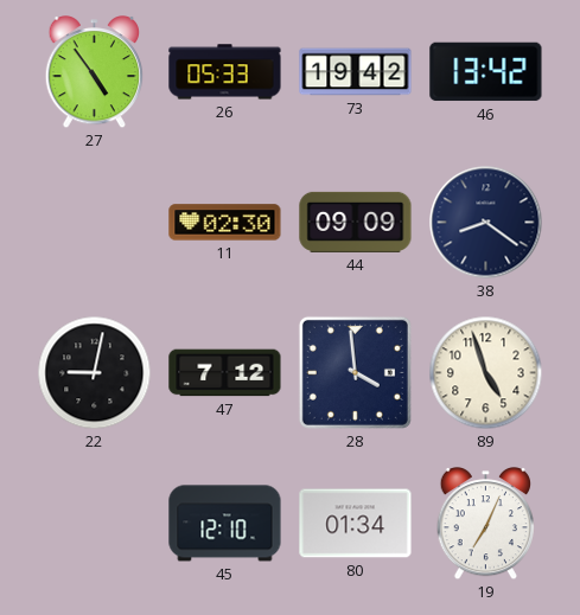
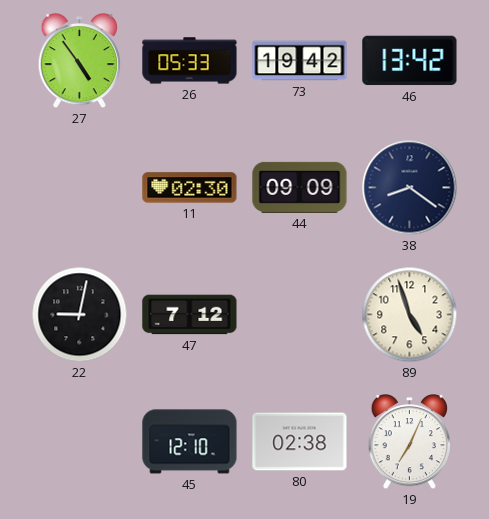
28: 3:59 -> none
80: 01:34 -> 02:38
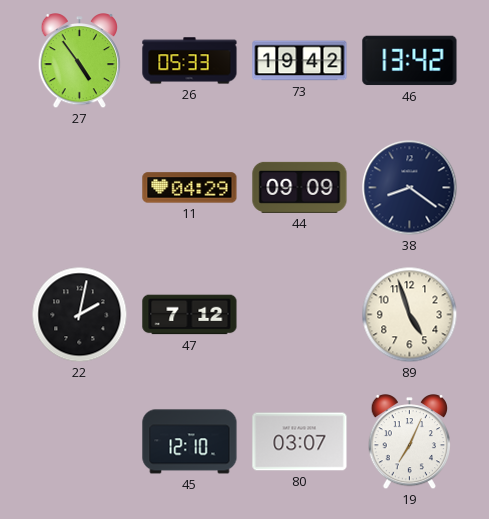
11: 02:30 -> 04:29
22: 9:02 -> 2:02
80: 02:38 -> 03:07
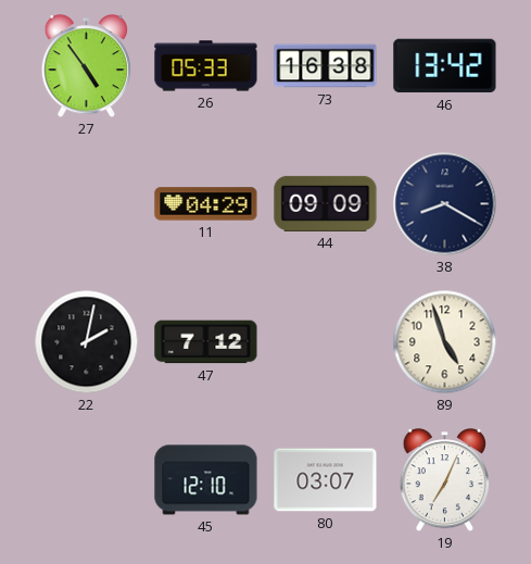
73: 19:42 -> 16:38
38: 8:21 -> 8:20
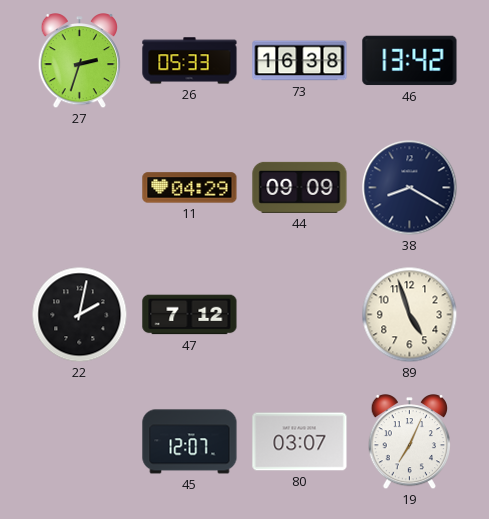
27: 4:54 -> 2:33
45: 12:10 -> 12:07
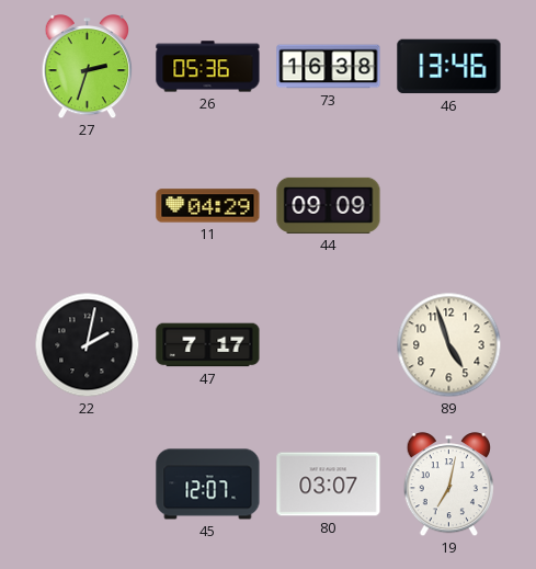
26: 05:33 -> 05:36
46: 13:42 -> 13:46
38: 8:20 -> none
47: 7:12 -> 7:17
19: 7:04 -> 7:02
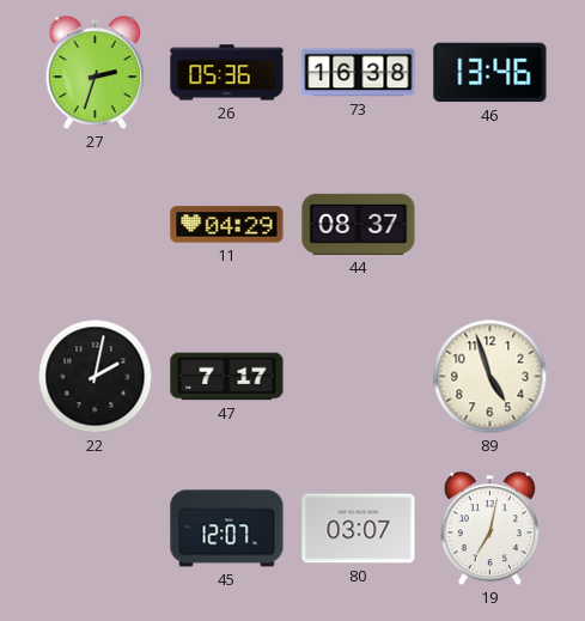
44: 09:09 -> 08:37
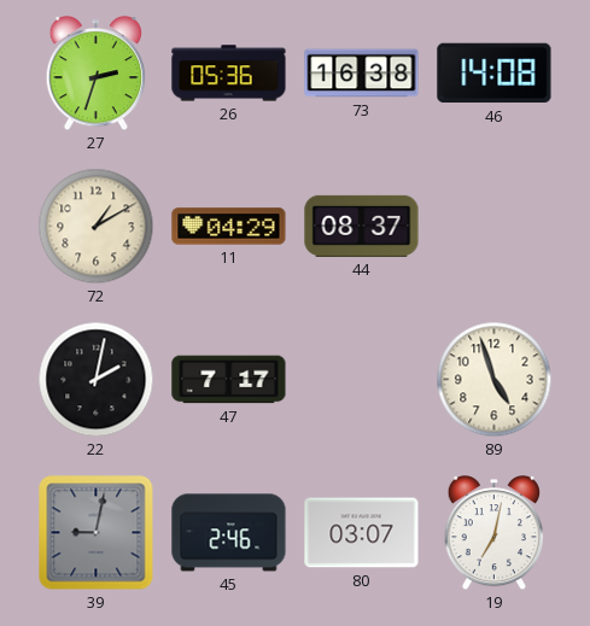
46: 13:46 -> 14:08
72: none -> 1:10
39: none -> 9:02
45: 12:07 -> 2:46
